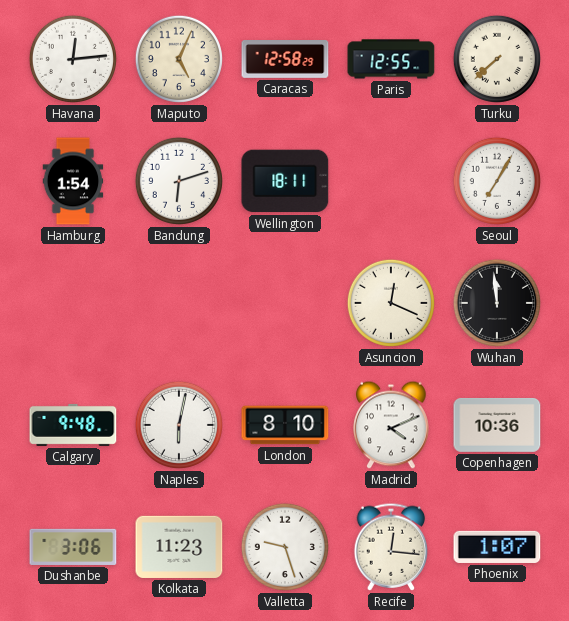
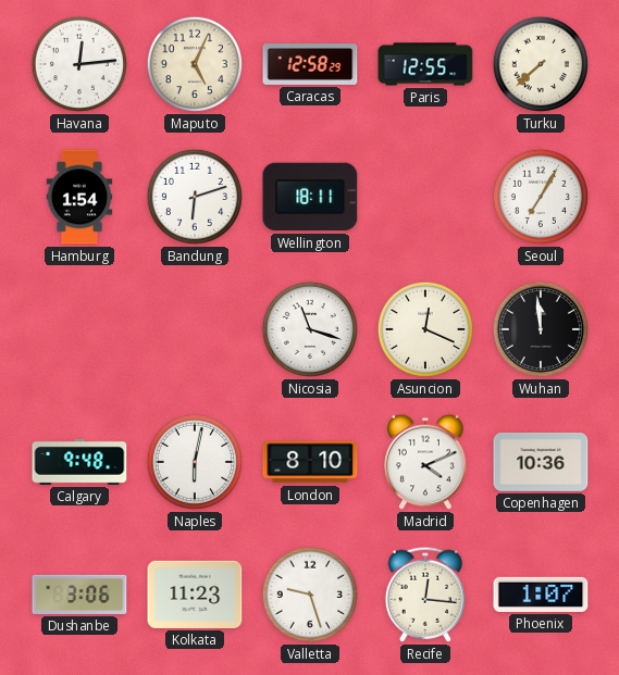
Nicosia: none -> 11:18
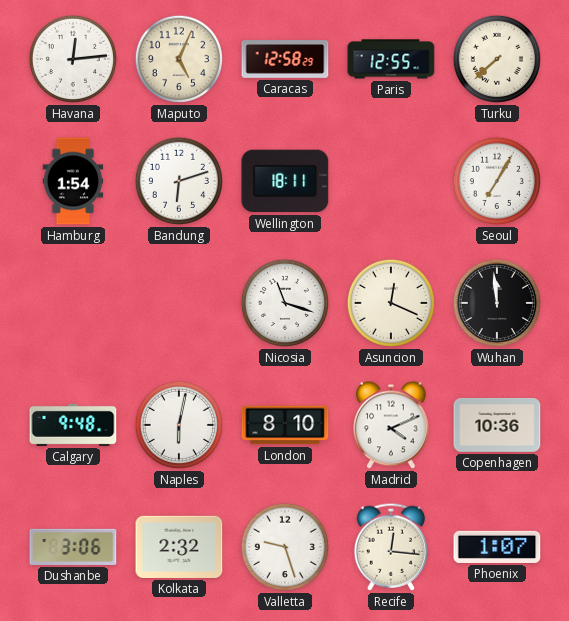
Kolkata: 11:23 -> 2:32
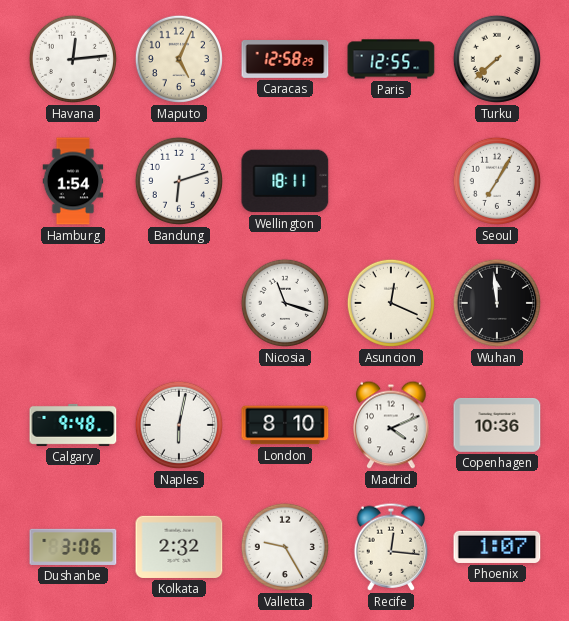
Valletta: 9:27 -> 9:25
